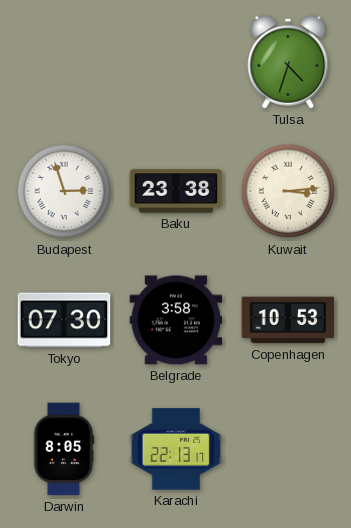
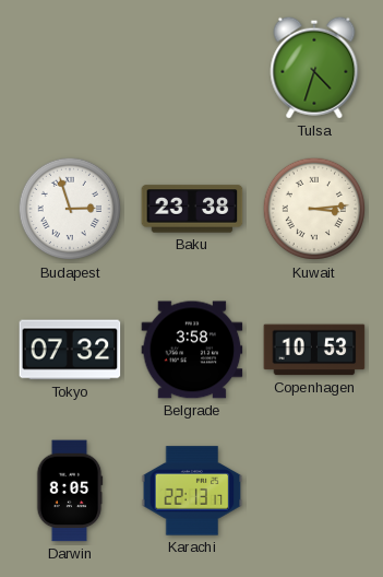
Tokyo: 07:30 -> 07:32
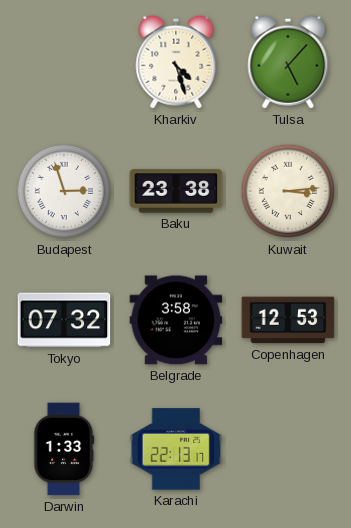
Kharkiv: none -> 4:27
Tulsa: 4:33 -> 5:07
Copenhagen: 10:53 -> 12:53
Darwin: 8:05 -> 1:33
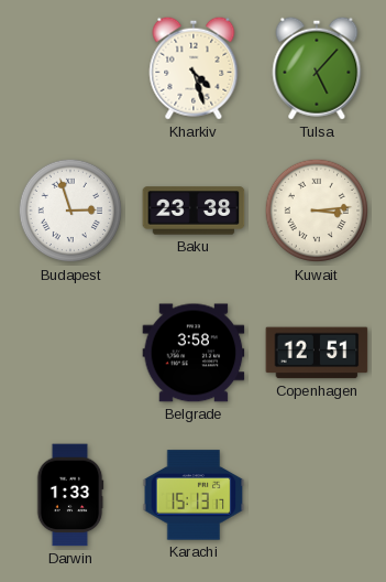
Tokyo: 07:32 -> none
Copenhagen: 12:53 -> 12:51
Karachi: 22:13 -> 15:13
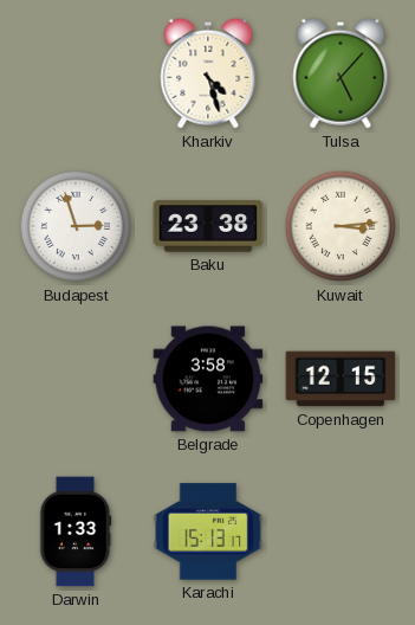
Copenhagen: 12:51 -> 12:15
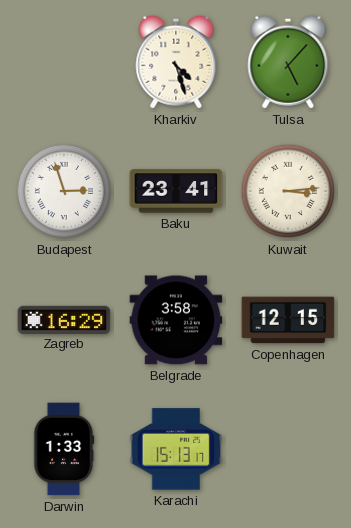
Baku: 23:38 -> 23:41
Zagreb: none -> 16:29
